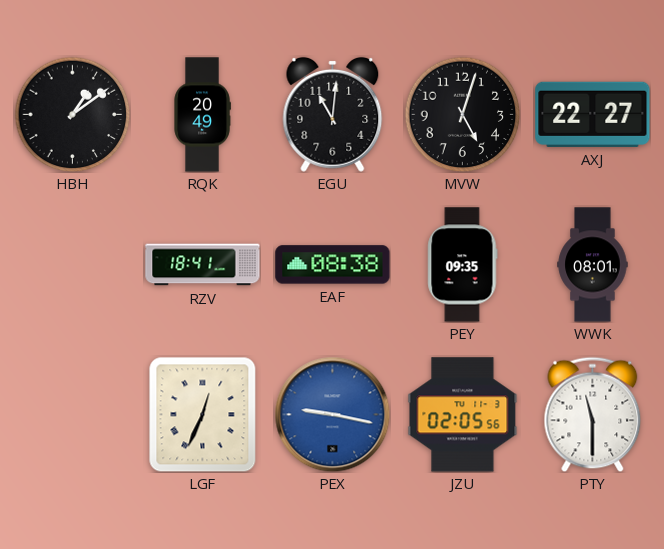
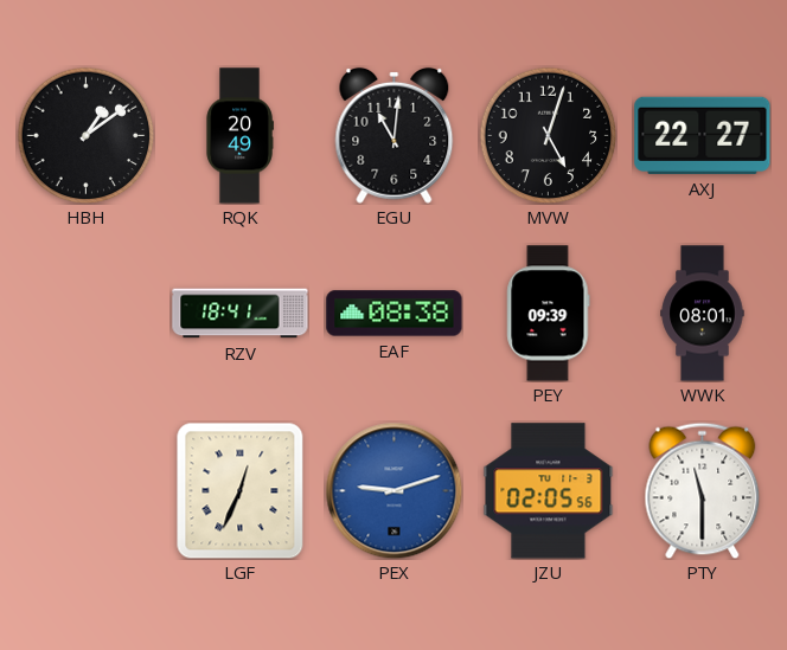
PEY: 09:35 -> 09:39
PEX: 9:17 -> 9:12
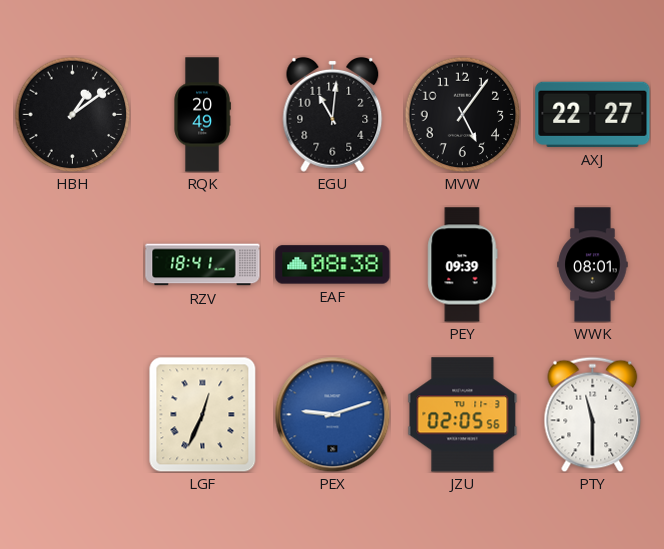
MVW: 5:03 -> 5:06
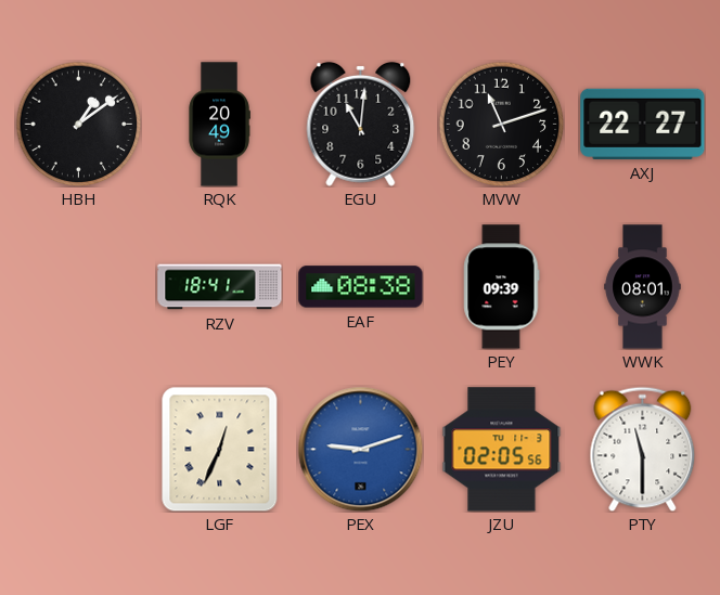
MVW: 5:06 -> 11:12
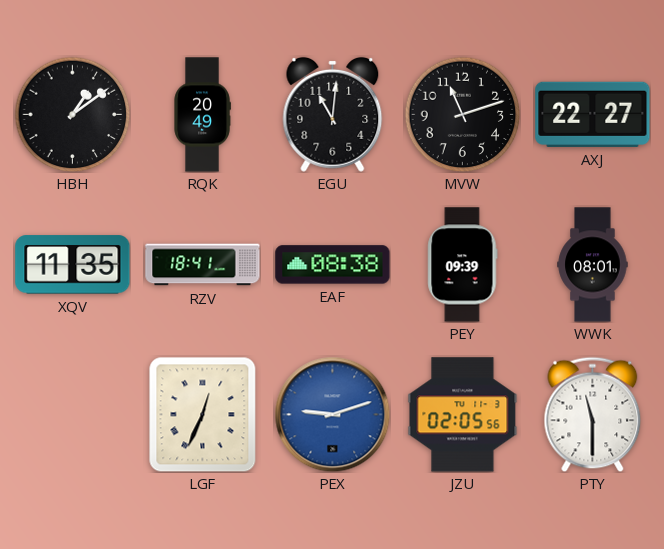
XQV: none -> 11:35
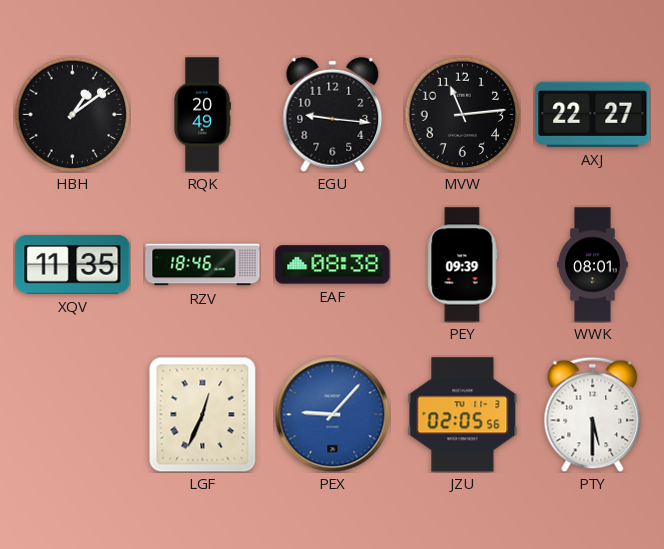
EGU: 11:01 -> 9:16
MVW: 11:12 -> 11:14
RZV: 18:41 -> 18:46
PEX: 9:12 -> 9:07
PTY: 11:30 -> 5:30
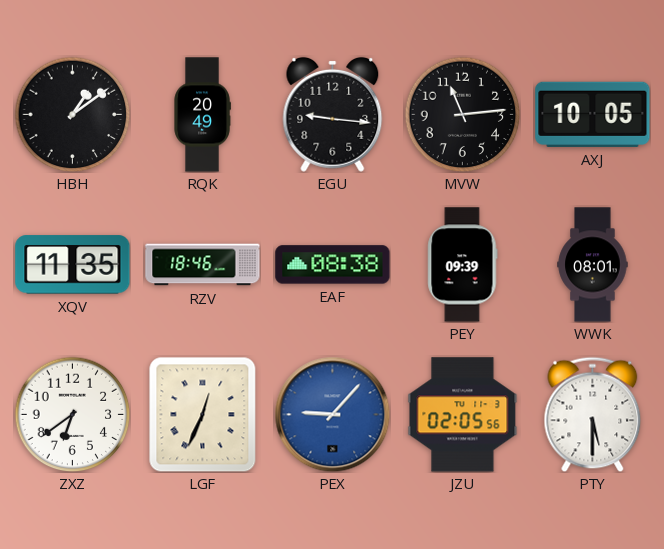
AXJ: 22:27 -> 10:05
ZXZ: none -> 6:39
